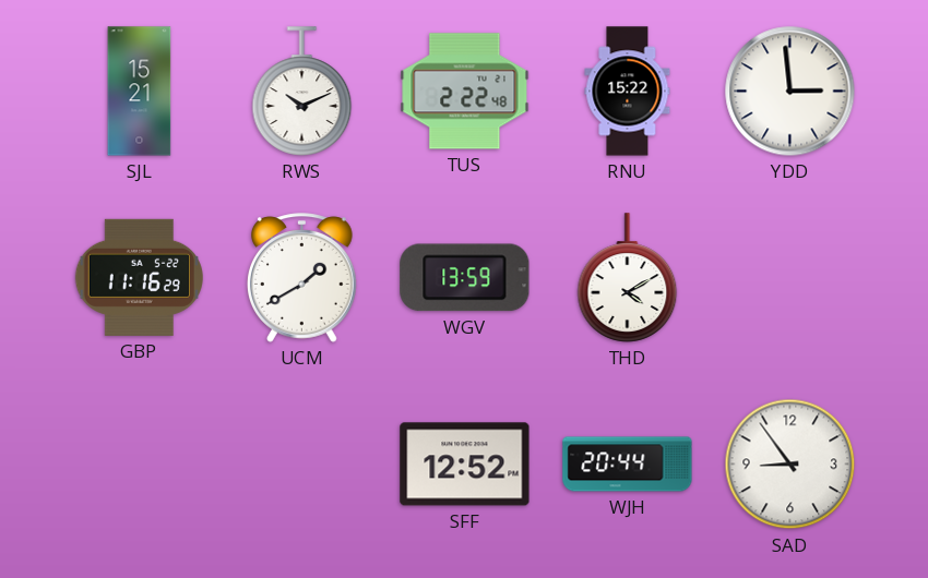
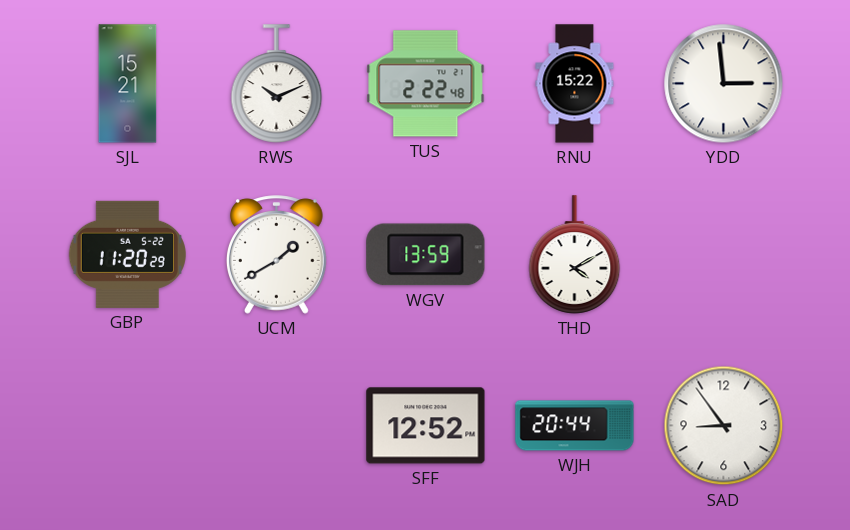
GBP: 11:16 -> 11:20
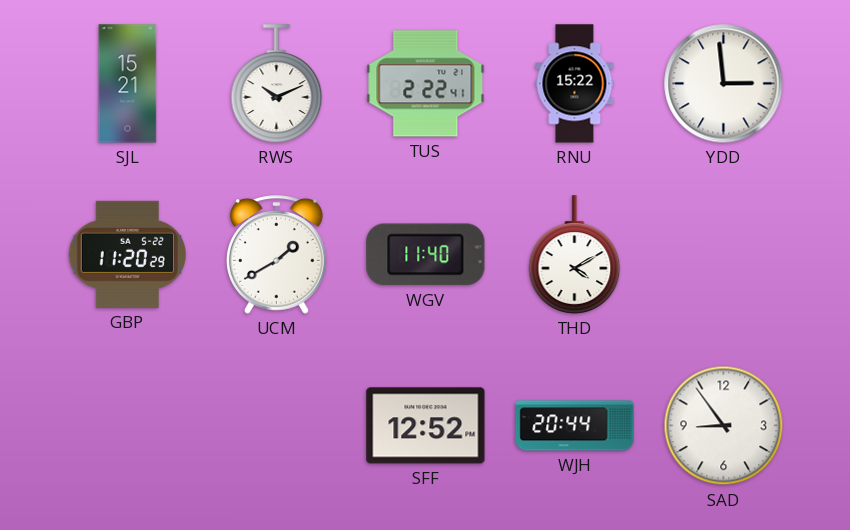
TUS: 2:22:48 -> 2:22:41
WGV: 13:59 -> 11:40
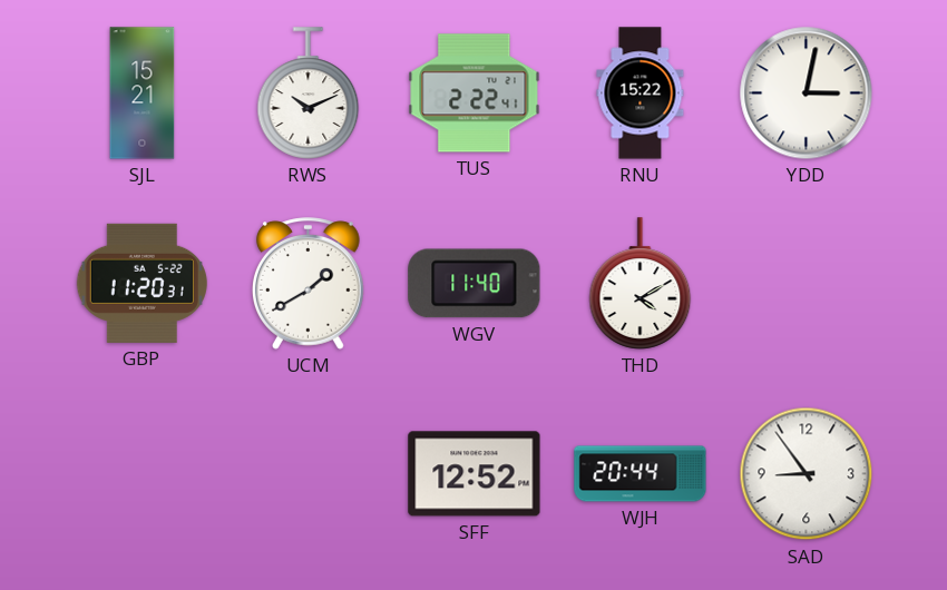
YDD: 2:59 -> 3:02
GBP: 11:20:29 -> 11:20:31
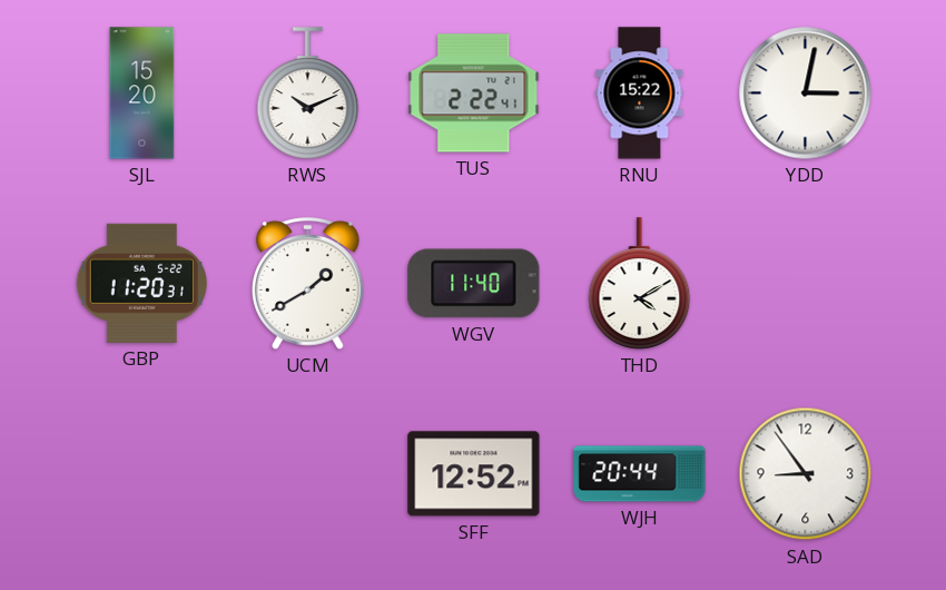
SJL: 15:21 -> 15:20
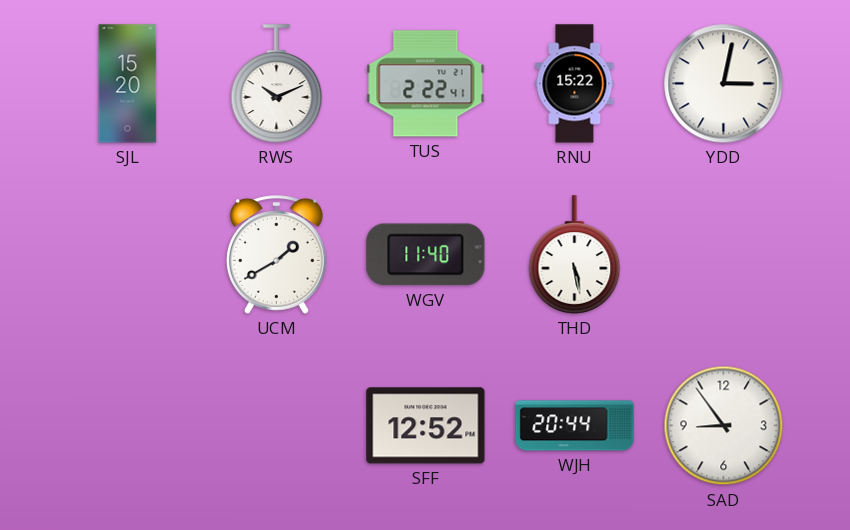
GBP: 11:20 -> none
THD: 4:10 -> 5:28
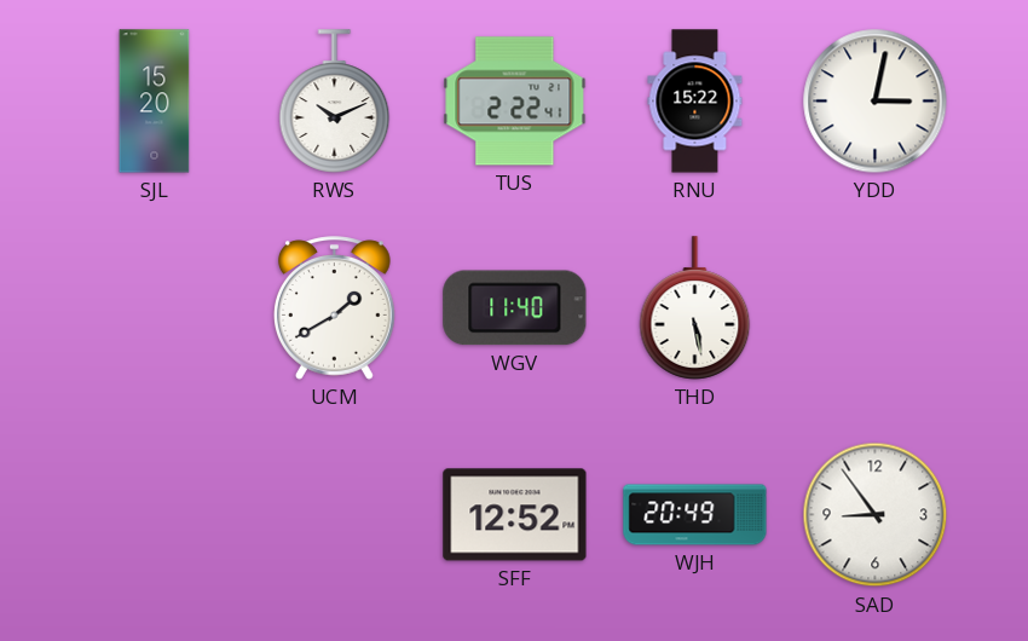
WJH: 20:44 -> 20:49
